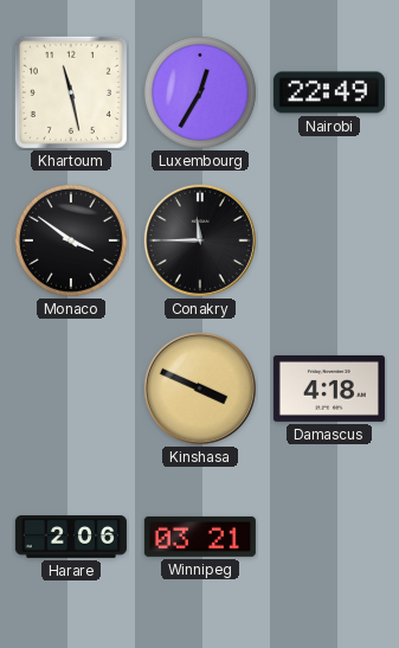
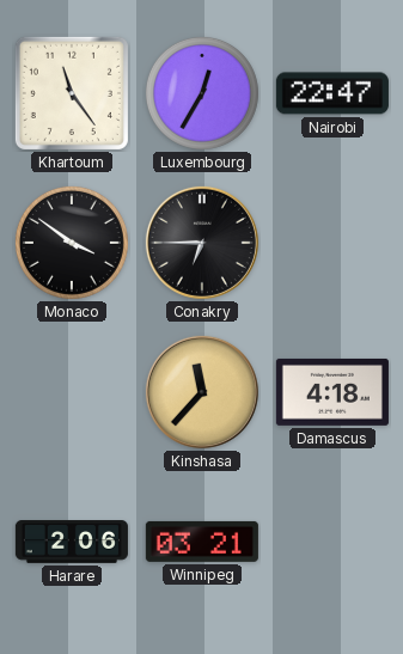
Khartoum: 11:28 -> 11:24
Nairobi: 22:49 -> 22:47
Conakry: 11:45 -> 6:45
Kinshasa: 3:49 -> 11:37
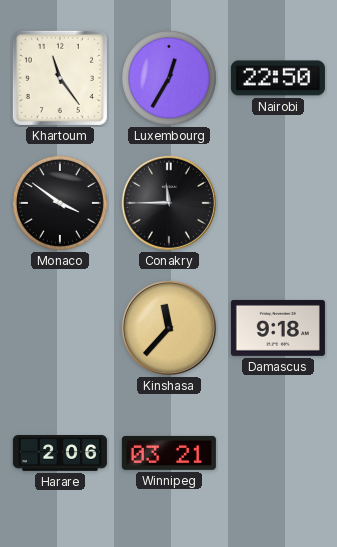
Nairobi: 22:47 -> 22:50
Conakry: 6:45 -> 11:45
Damascus: 4:18 -> 9:18
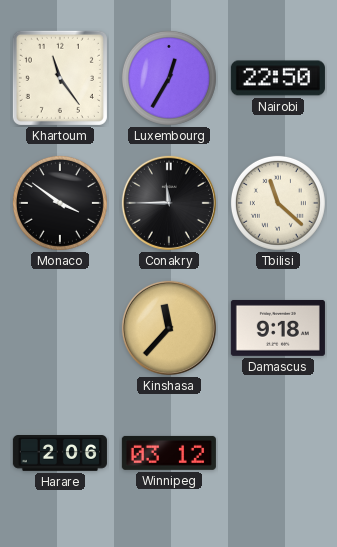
Tbilisi: none -> 11:22
Winnipeg: 03:21 -> 03:12
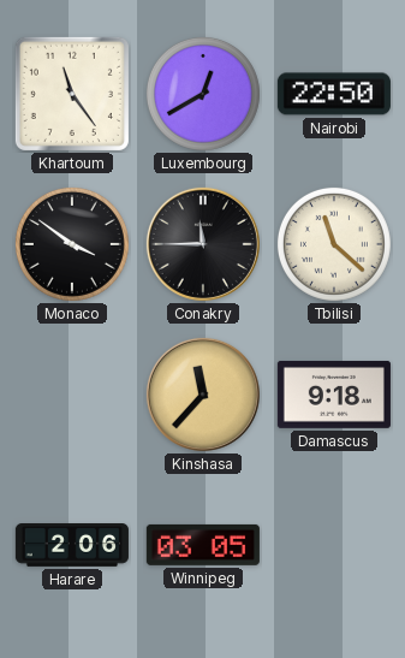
Luxembourg: 12:35 -> 12:40
Winnipeg: 03:12 -> 03:05
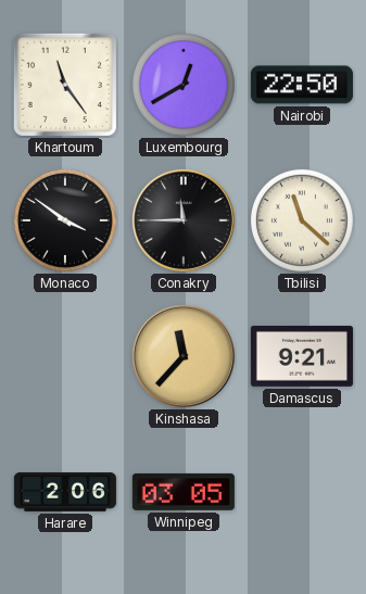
Damascus: 9:18 -> 9:21
